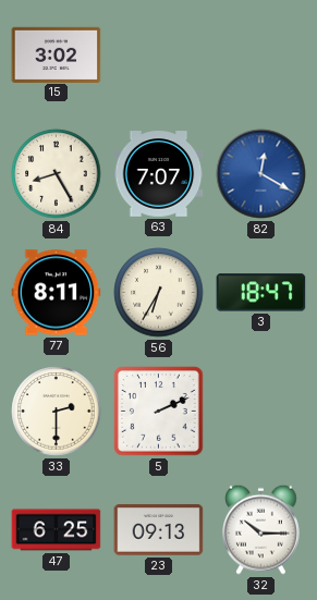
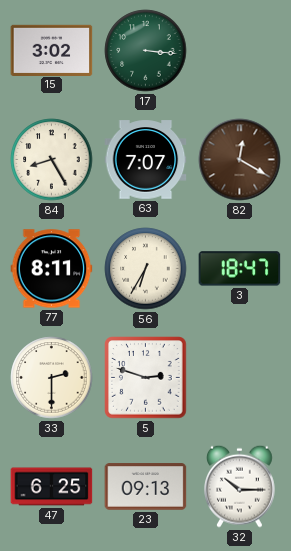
17: none -> 3:16
82 dial: blue -> brown
5: 2:11 -> 2:48
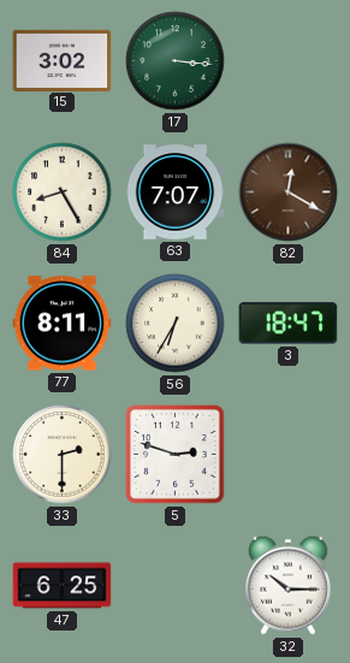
23: 09:13 -> none
